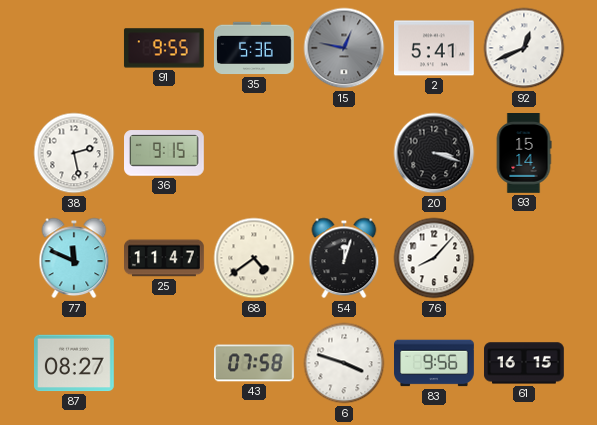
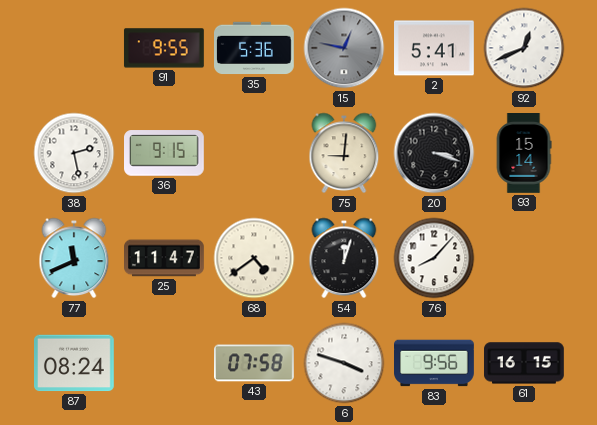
75: none -> 9:01
77: 11:49 -> 11:41
87: 08:27 -> 08:24
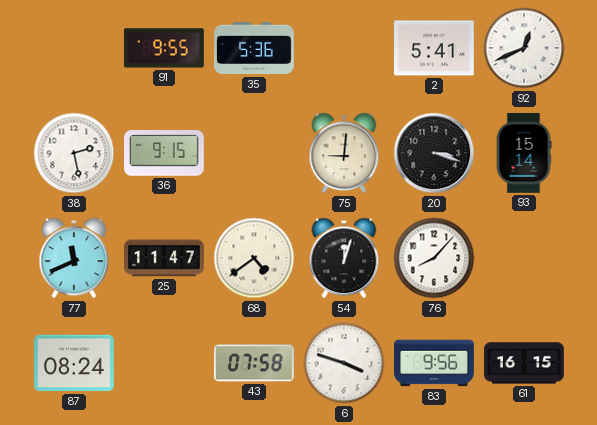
15: 12:47 -> none
